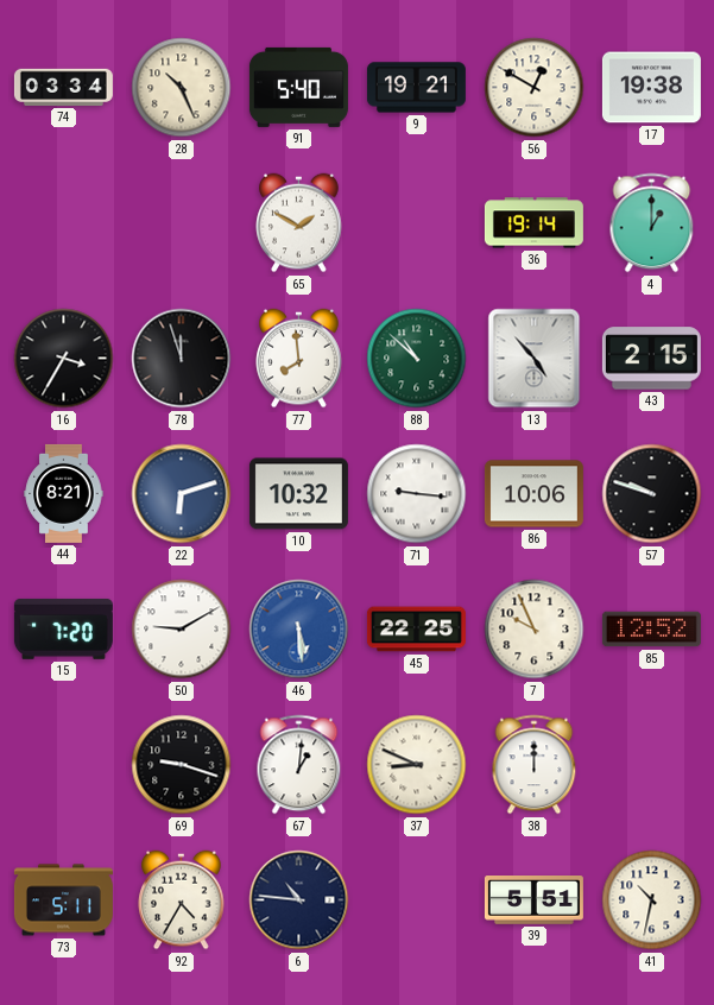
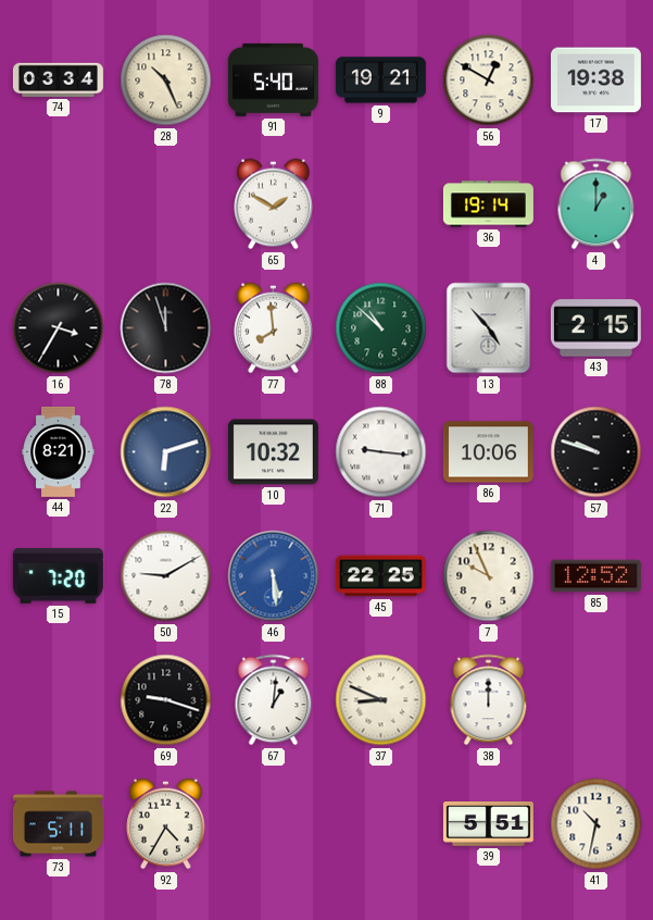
6: 10:46 -> none
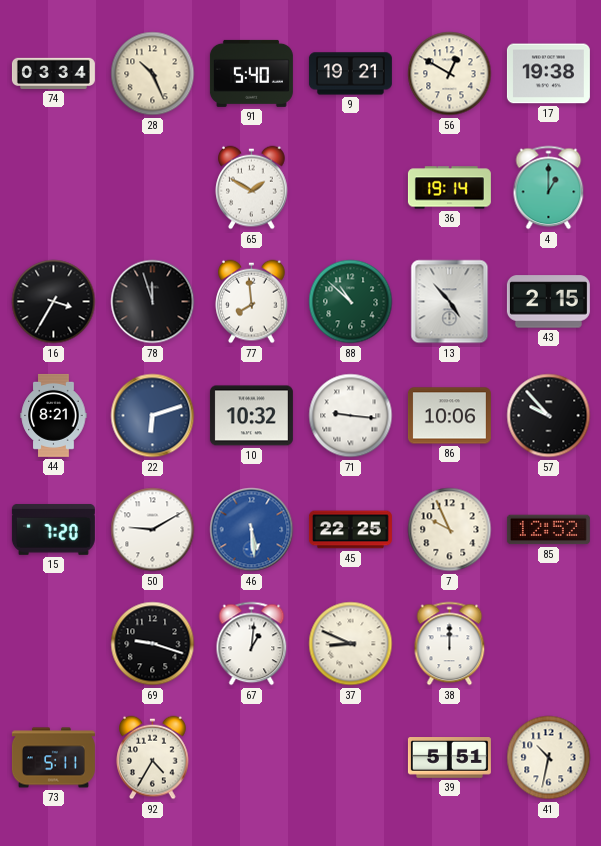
57: 9:48 -> 9:53
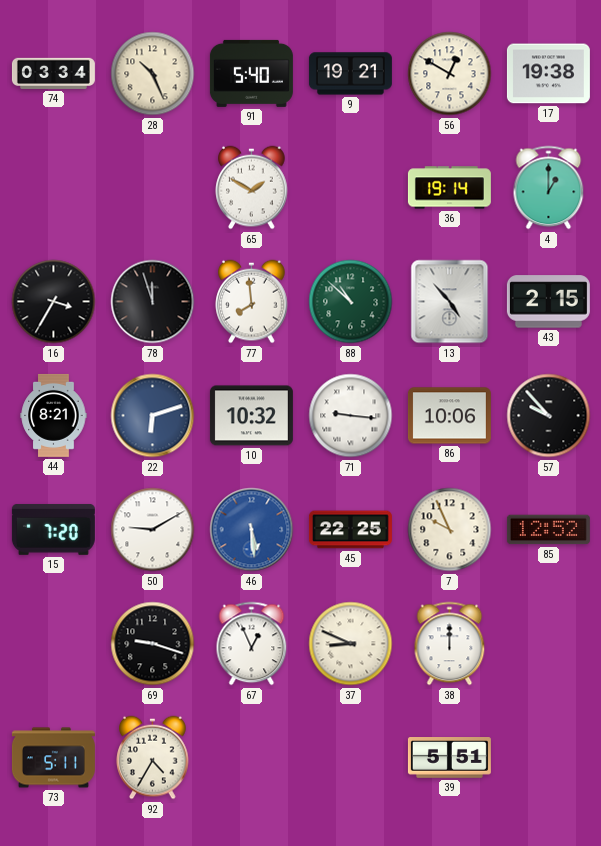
67: 1:01 -> 12:56
41: 10:32 -> none
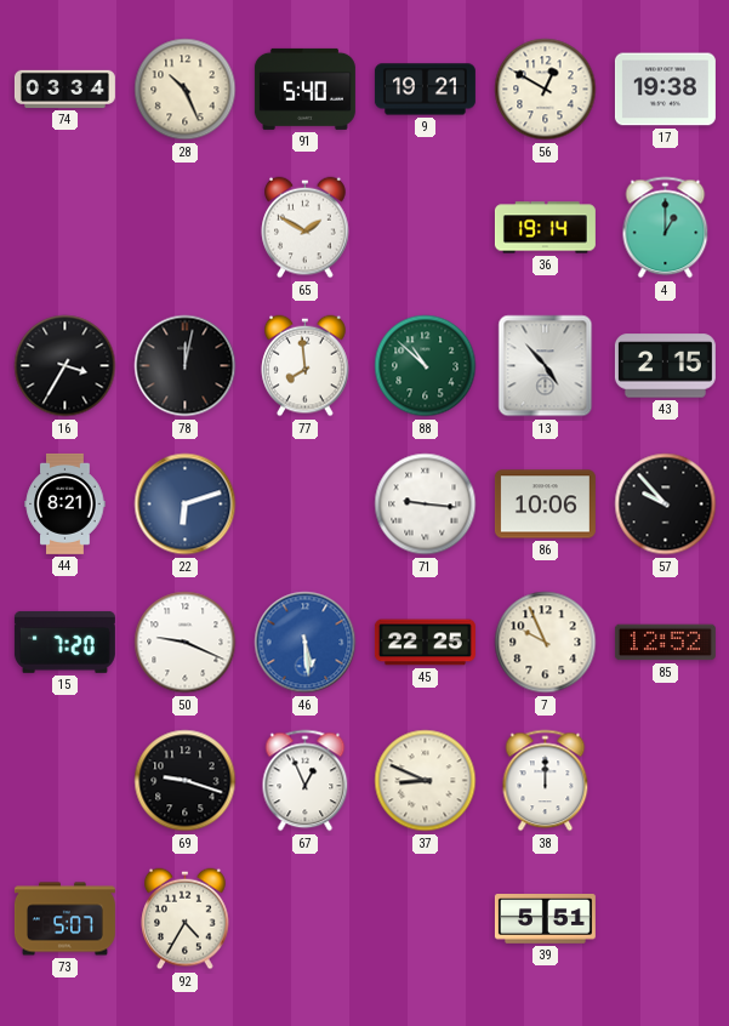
78: 11:57 -> 12:02
10: 10:32 -> none
50: 9:10 -> 9:19
73: 5:11 -> 5:07
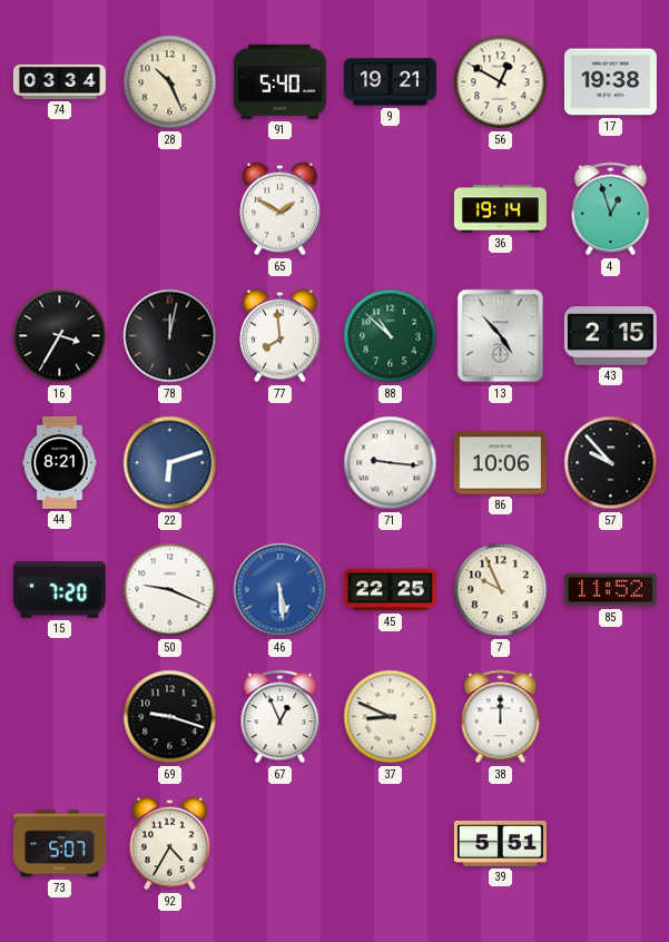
4: 1:00 -> 12:57
85: 12:52 -> 11:52
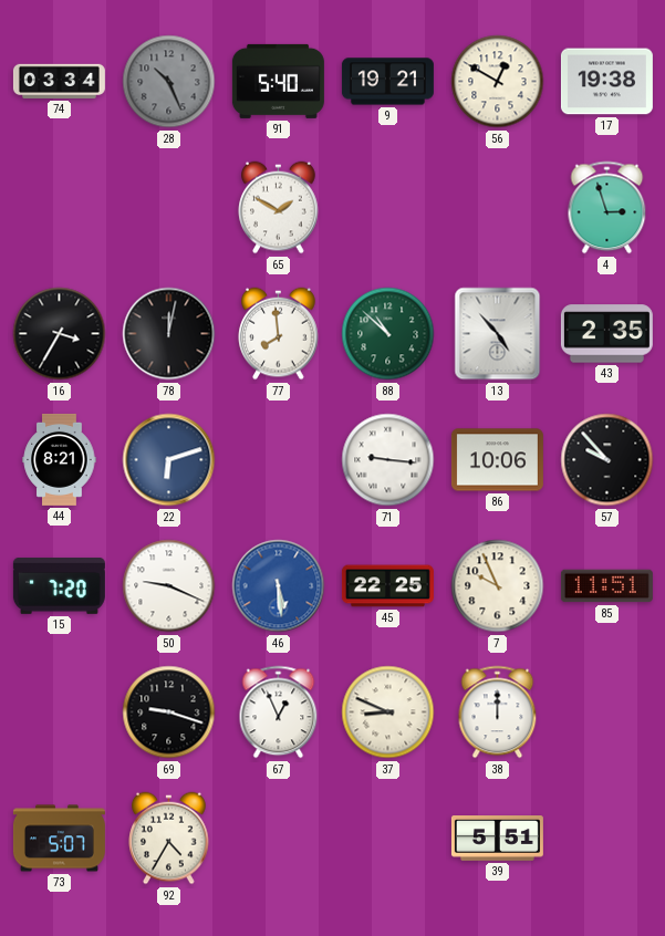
28 dial: cream -> grey
36: 19:14 -> none
4: 12:57 -> 2:57
43: 2:15 -> 2:35
85: 11:52 -> 11:51
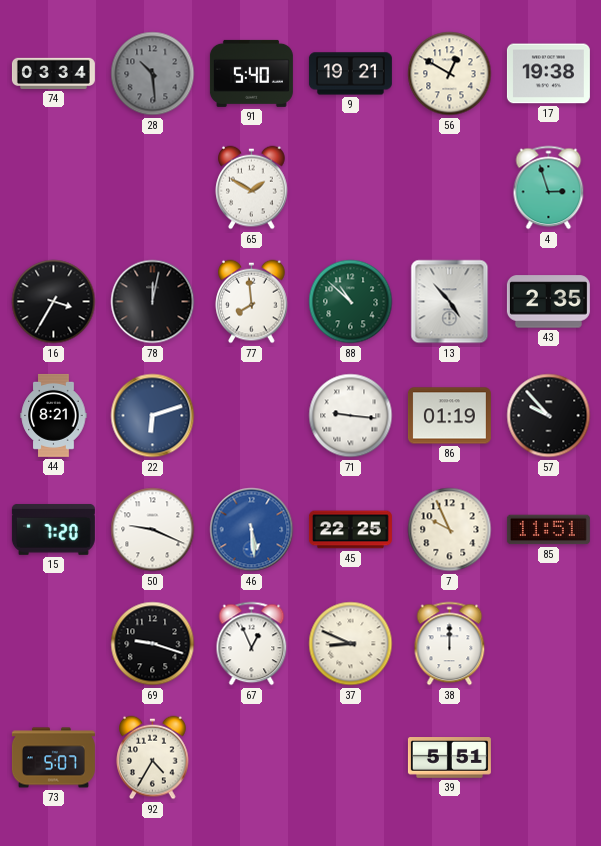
28: 10:26 -> 10:29
86: 10:06 -> 01:19
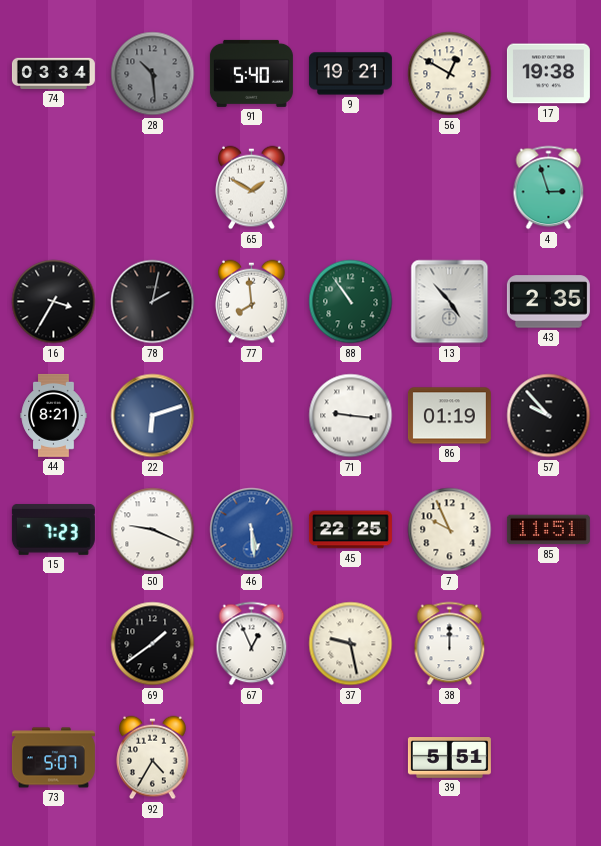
78: 12:02 -> 2:02
88: 10:52 -> 10:54
15: 7:20 -> 7:23
69: 9:18 -> 1:39
37: 8:49 -> 9:28
